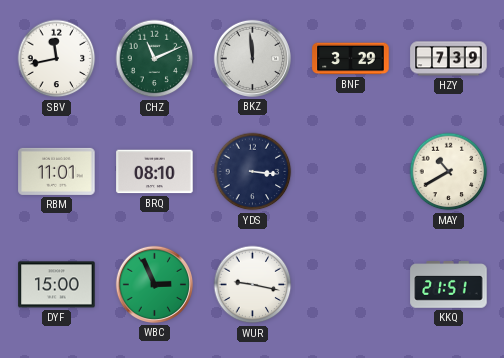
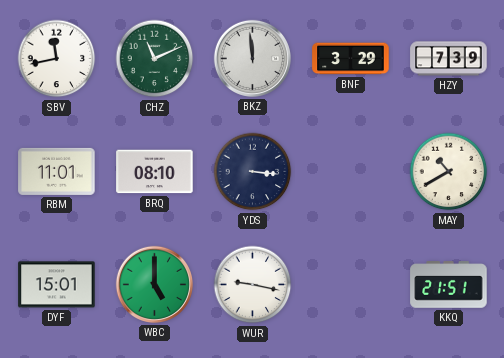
DYF: 15:00 -> 15:01
WBC: 2:56 -> 5:00
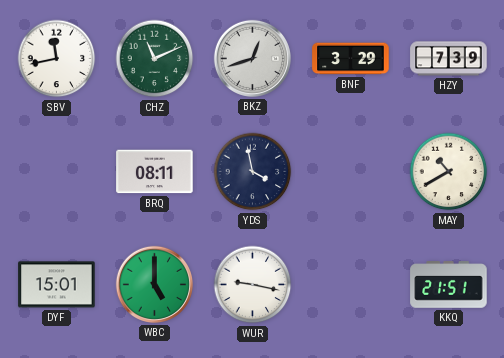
BKZ: 11:59 -> 12:42
RBM: 11:01 -> none
BRQ: 08:10 -> 08:11
YDS: 3:16 -> 3:58
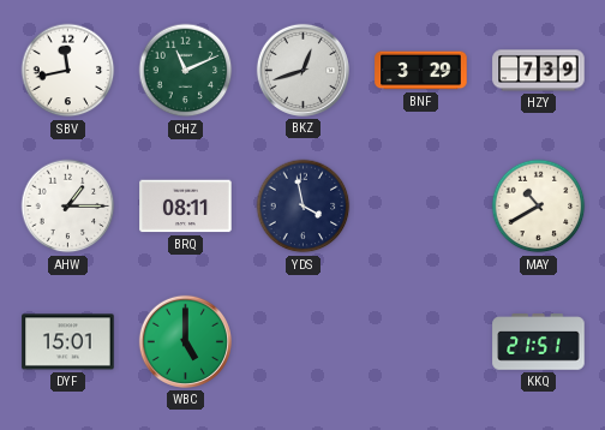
AHW: none -> 1:15
WUR: 9:17 -> none
